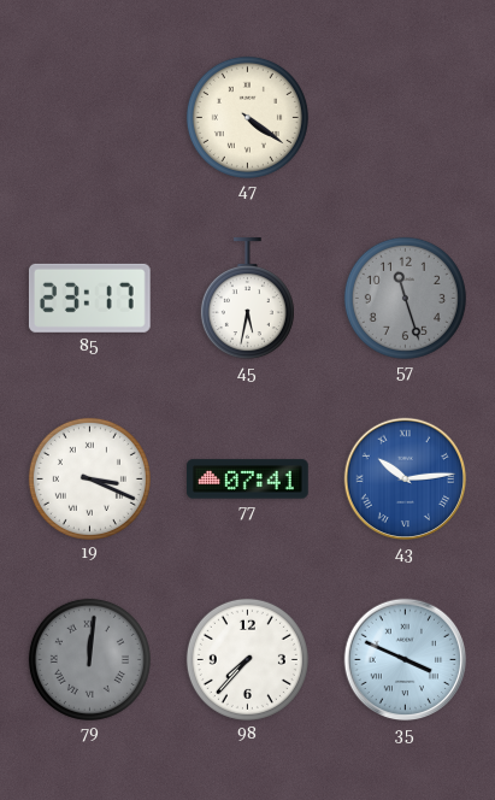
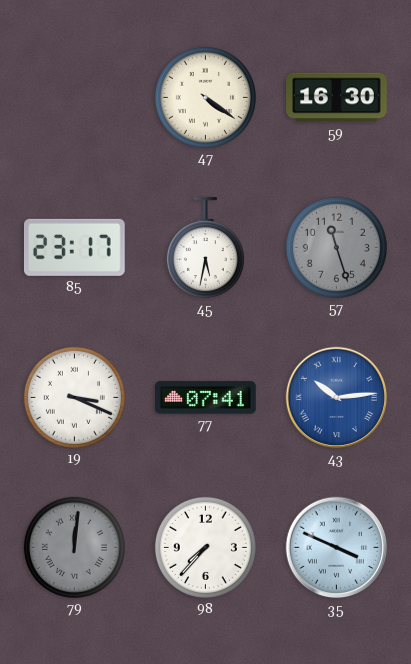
59: none -> 16:30
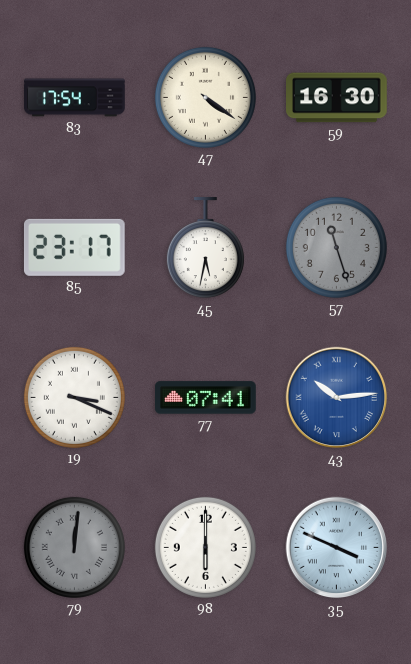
83: none -> 17:54
98: 7:37 -> 6:00
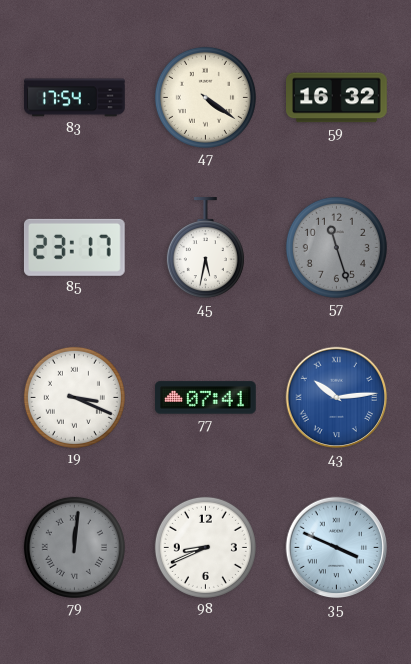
59: 16:30 -> 16:32
98: 6:00 -> 8:41
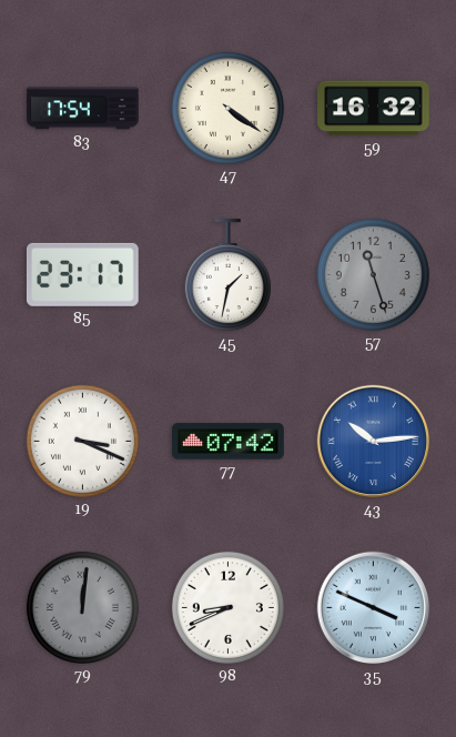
45: 5:32 -> 1:32
77: 07:41 -> 07:42
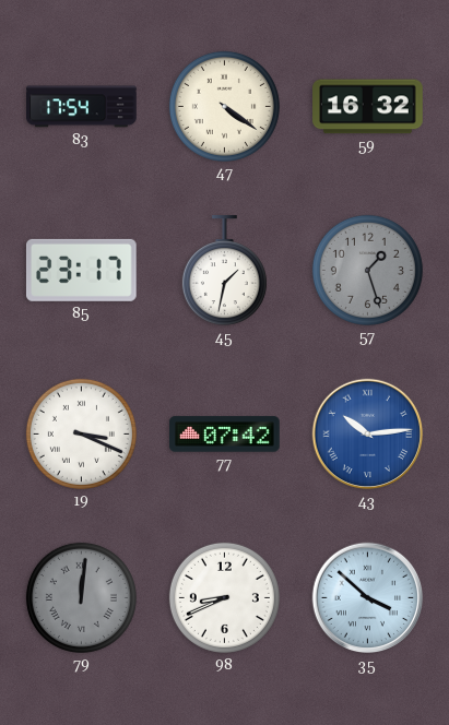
57: 11:27 -> 1:27
35: 3:49 -> 3:52
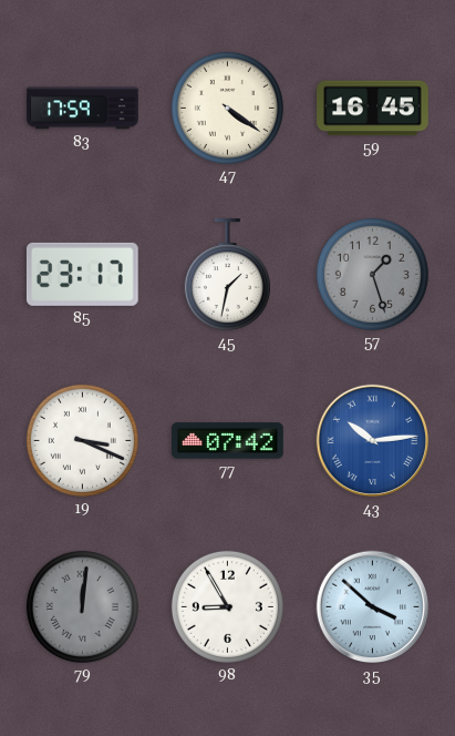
83: 17:54 -> 17:59
59: 16:32 -> 16:45
98: 8:41 -> 8:55
